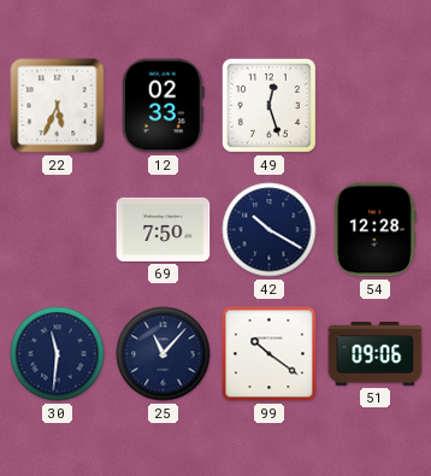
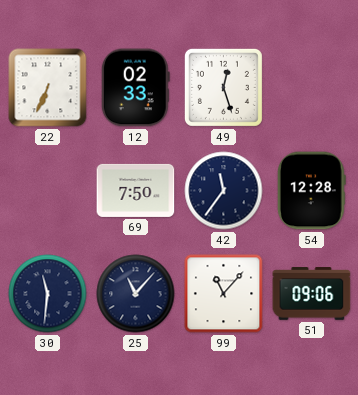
22: 5:34 -> 6:34
42: 10:20 -> 11:36
99: 10:21 -> 11:07
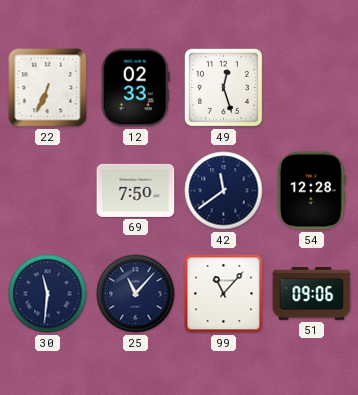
42: 11:36 -> 11:39
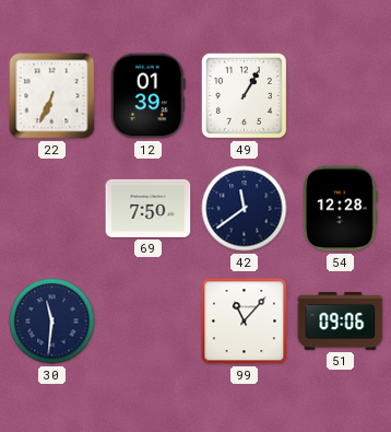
12: 02:33 -> 01:39
49: 12:27 -> 1:05
25: 11:07 -> none
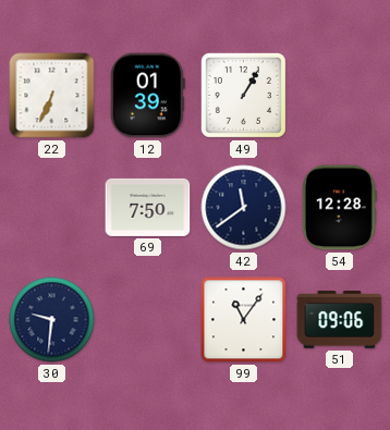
30: 11:31 -> 9:31
99: 11:07 -> 11:06
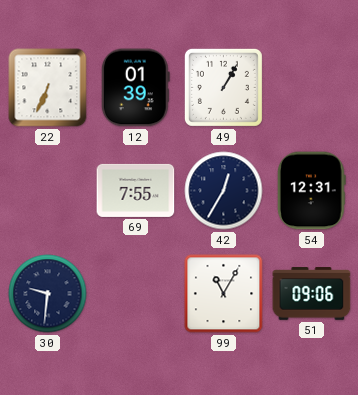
69: 7:50 -> 7:55
42: 11:39 -> 12:35
54: 12:28 -> 12:31
99: 11:06 -> 11:05
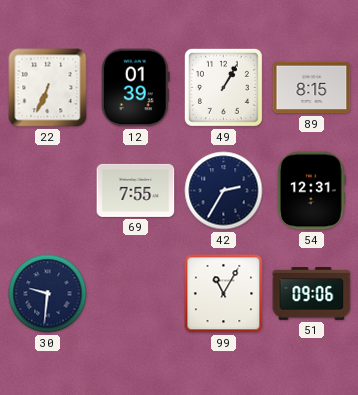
89: none -> 8:15
42: 12:35 -> 2:35
